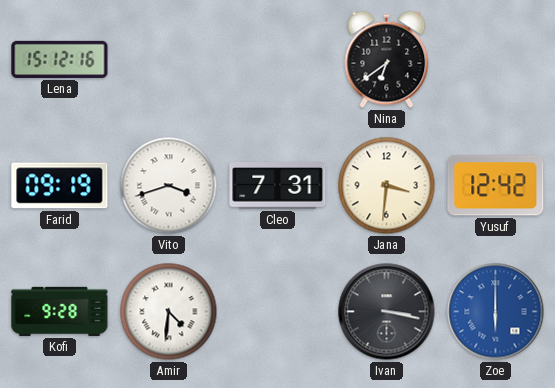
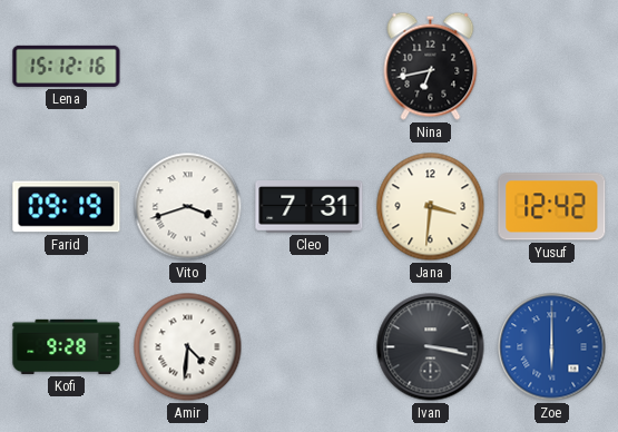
Nina: 6:39 -> 6:43
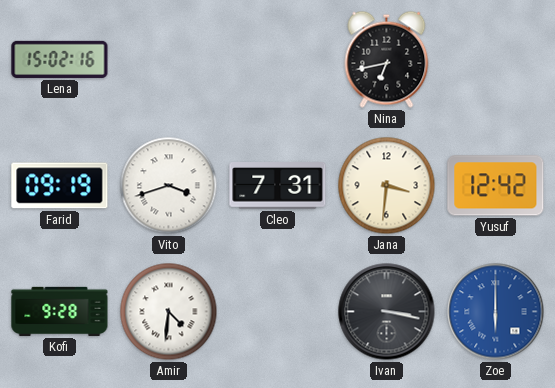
Lena: 15:12 -> 15:02
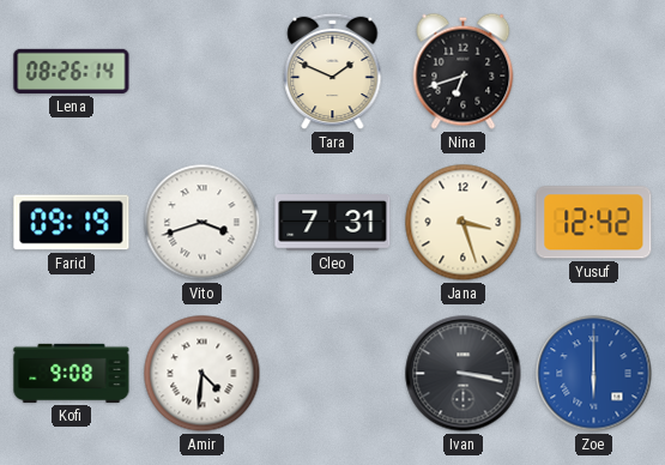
Lena: 15:02 -> 08:26
Tara: none -> 1:49
Nina: 6:43 -> 6:42
Jana: 3:31 -> 3:27
Kofi: 9:28 -> 9:08
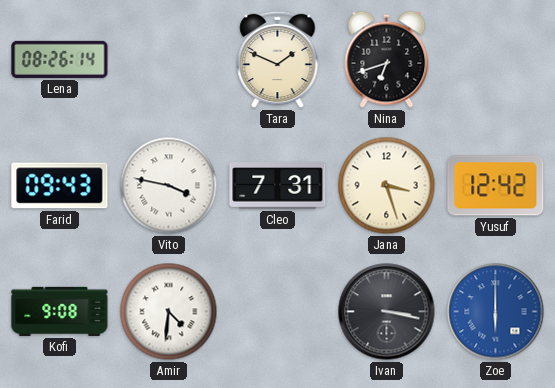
Farid: 09:19 -> 09:43
Vito: 3:42 -> 3:47
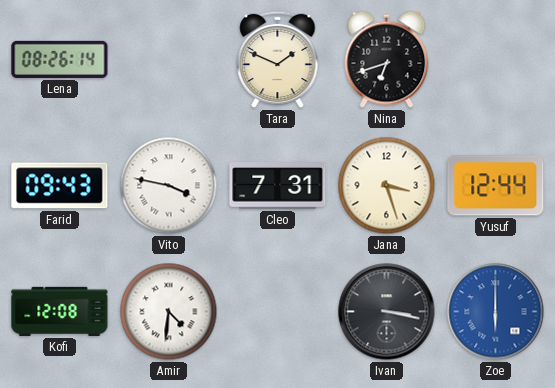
Yusuf: 12:42 -> 12:44
Kofi: 9:08 -> 12:08
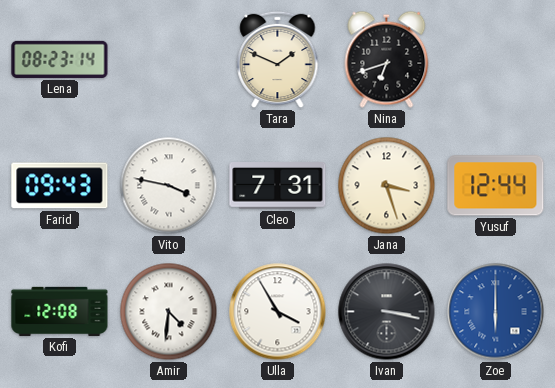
Lena: 08:26 -> 08:23
Ulla: none -> 3:55
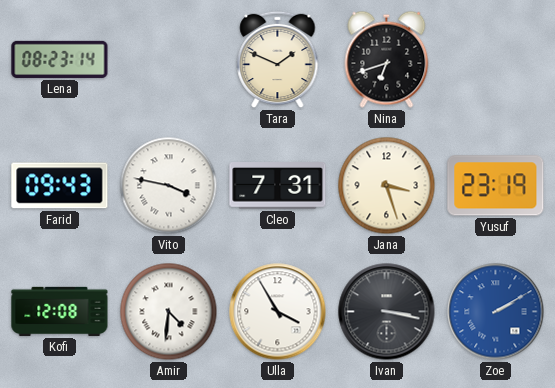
Yusuf: 12:44 -> 23:19
Zoe: 6:00 -> 2:10
